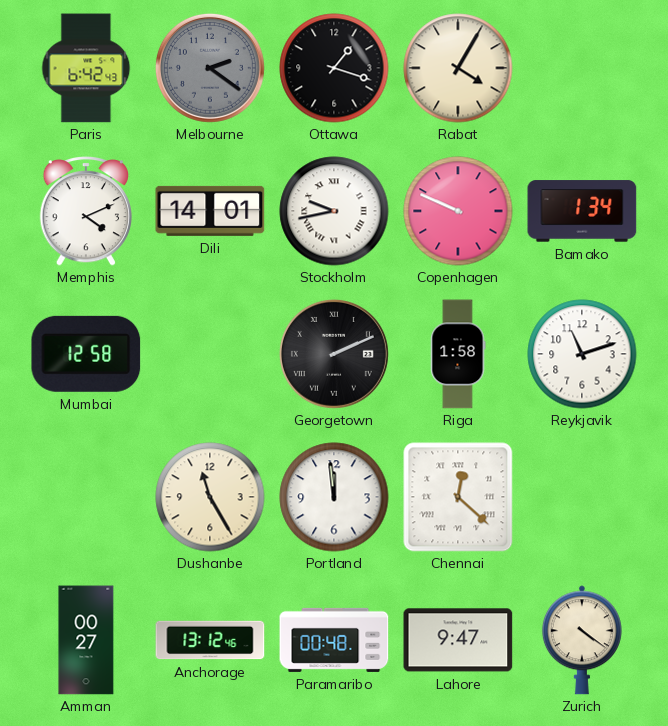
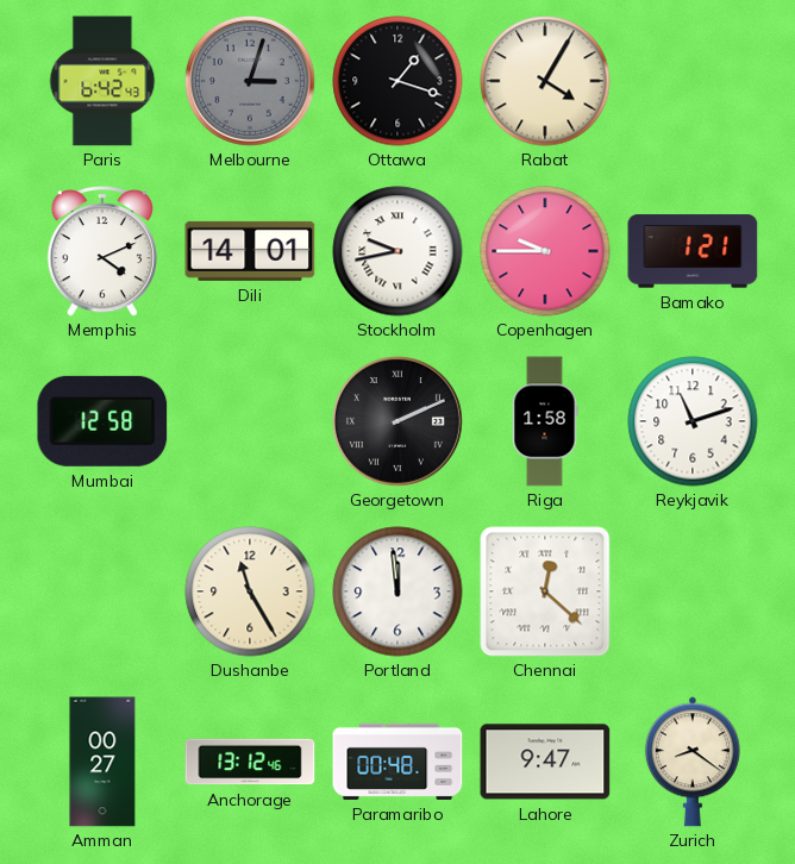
Melbourne: 2:21 -> 3:03
Copenhagen: 9:49 -> 9:45
Bamako: 1:34 -> 1:21
Zurich: 4:21 -> 8:21
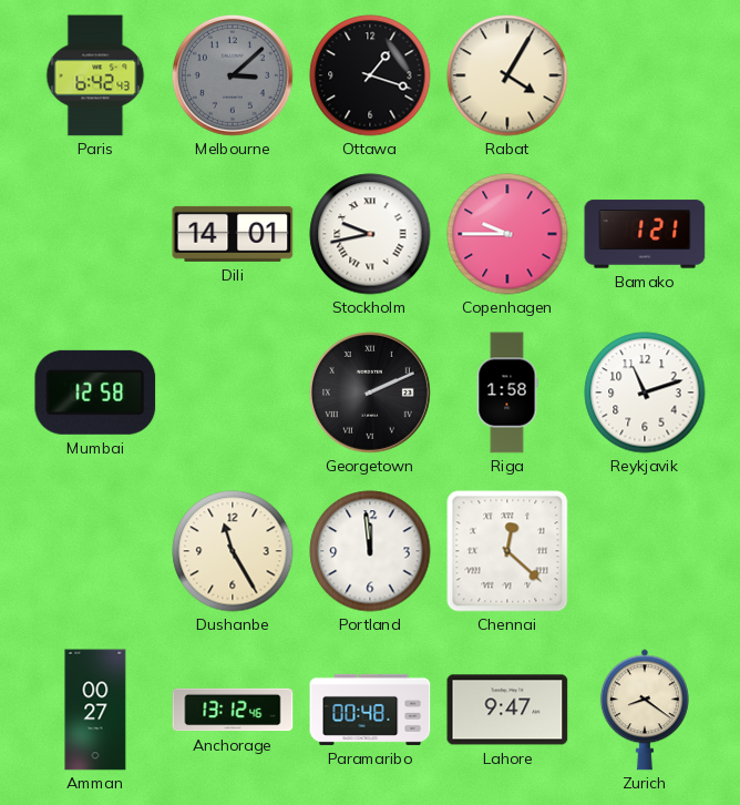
Melbourne: 3:03 -> 3:08
Memphis: 4:11 -> none
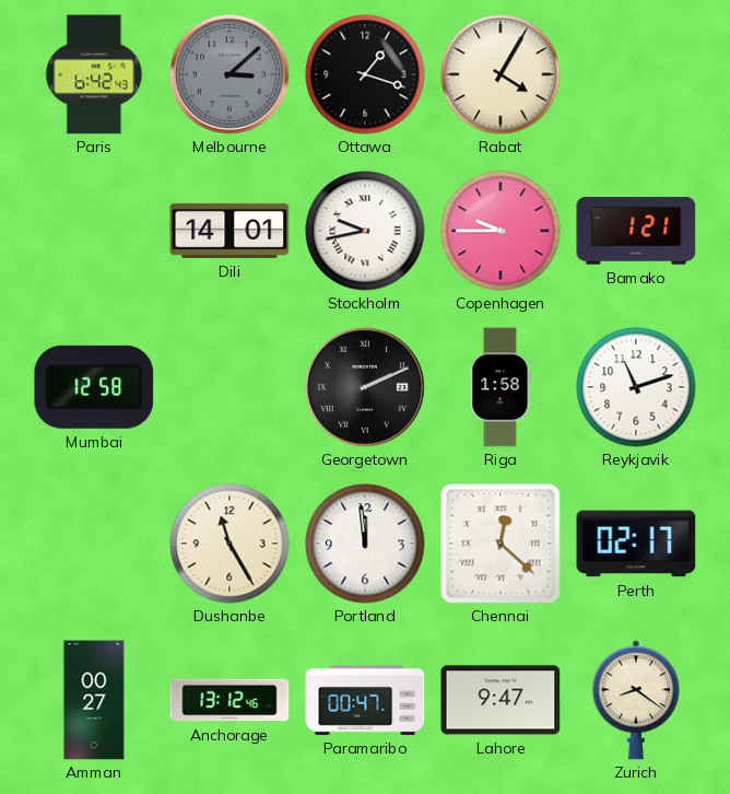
Perth: none -> 02:17
Paramaribo: 00:48 -> 00:47
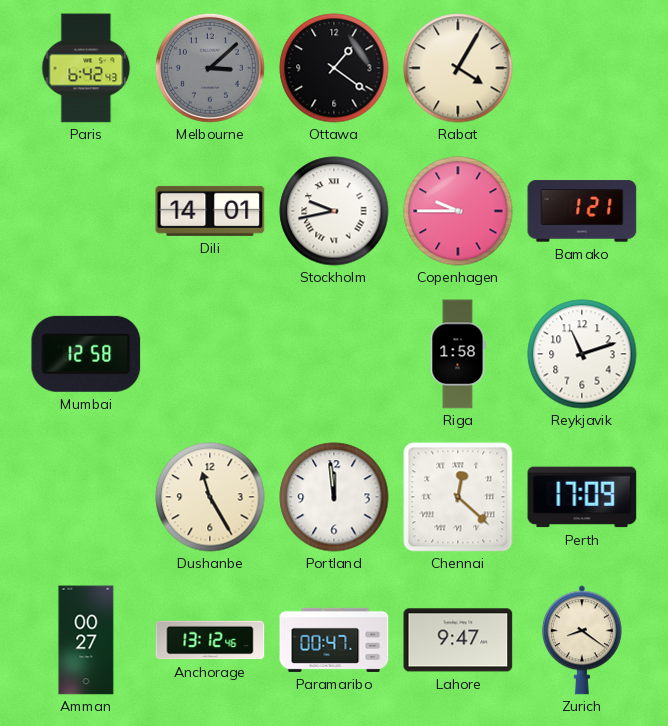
Ottawa: 1:18 -> 1:21
Georgetown: 2:11 -> none
Perth: 02:17 -> 17:09
